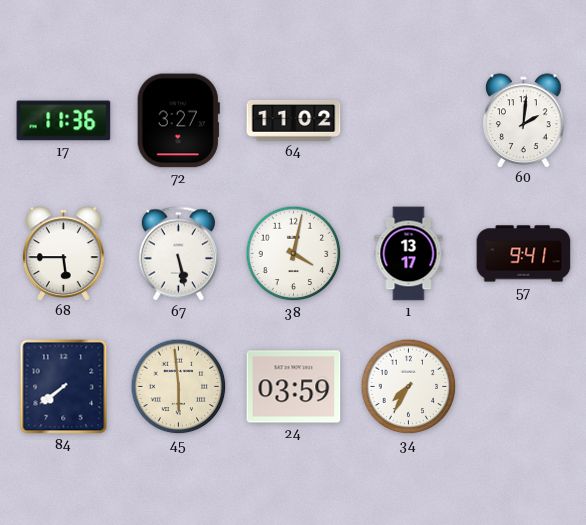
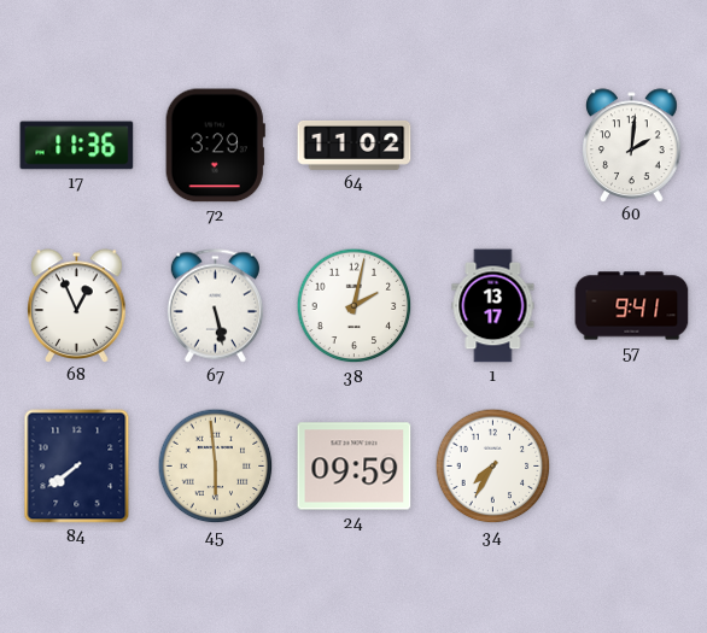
72: 3:27 -> 3:29
68: 5:45 -> 12:56
38: 4:02 -> 2:02
24: 03:59 -> 09:59
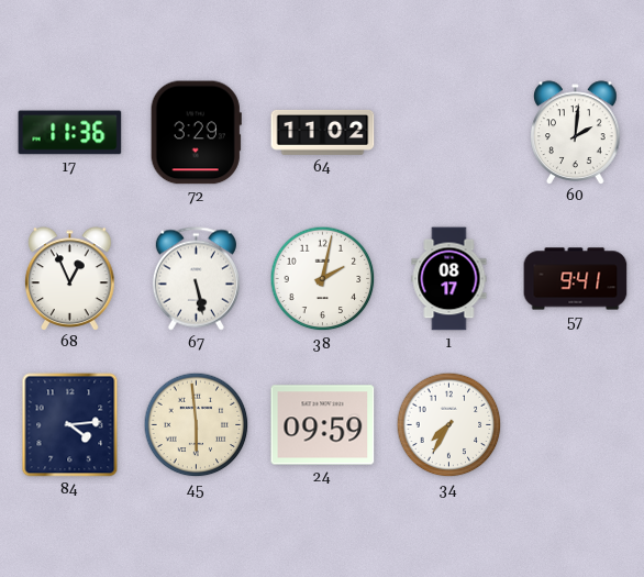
1: 13:17 -> 08:17
84: 7:39 -> 4:14
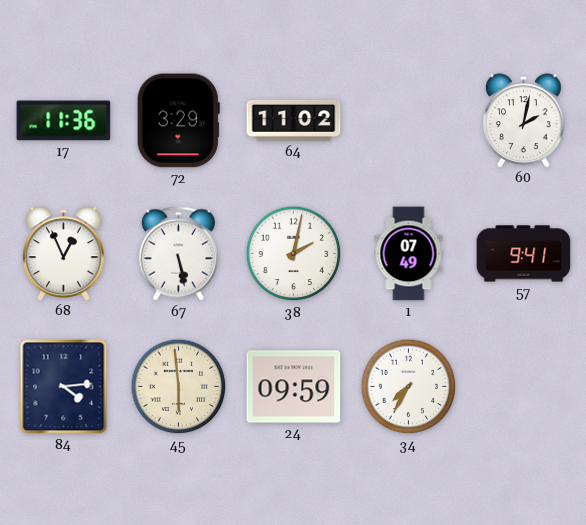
60: 2:01 -> 2:02
1: 08:17 -> 07:49
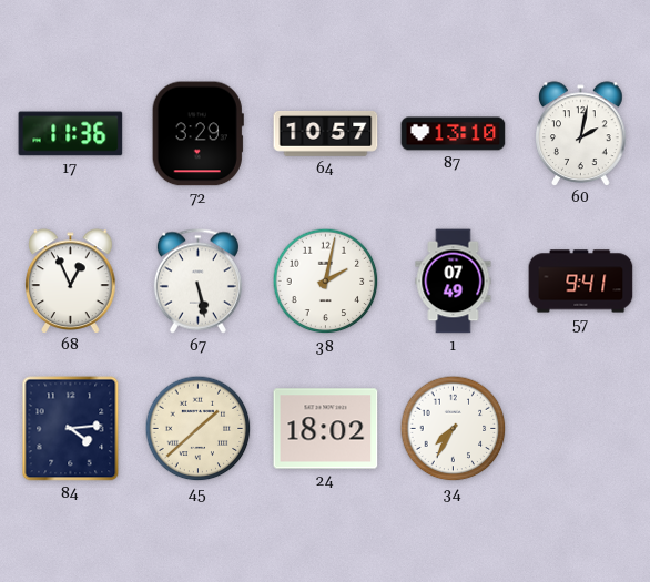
64: 11:02 -> 10:57
87: none -> 13:10
45: 5:59 -> 1:38
24: 09:59 -> 18:02
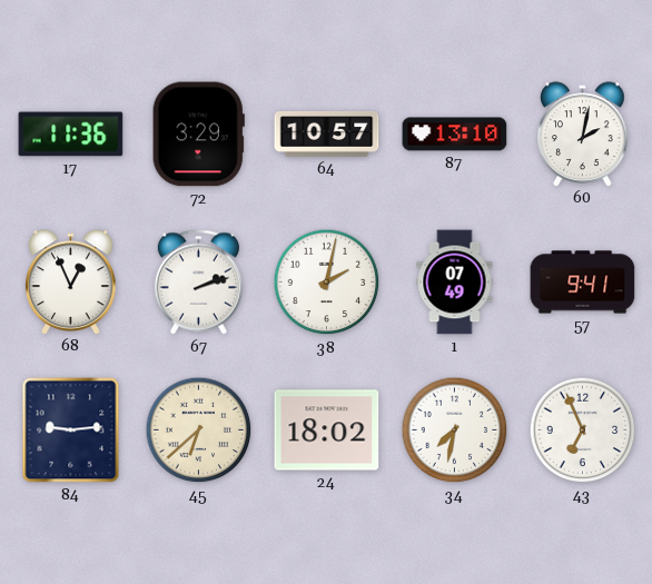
67: 5:28 -> 2:12
84: 4:14 -> 9:14
45: 1:38 -> 6:38
34: 7:35 -> 7:32
43: none -> 6:56
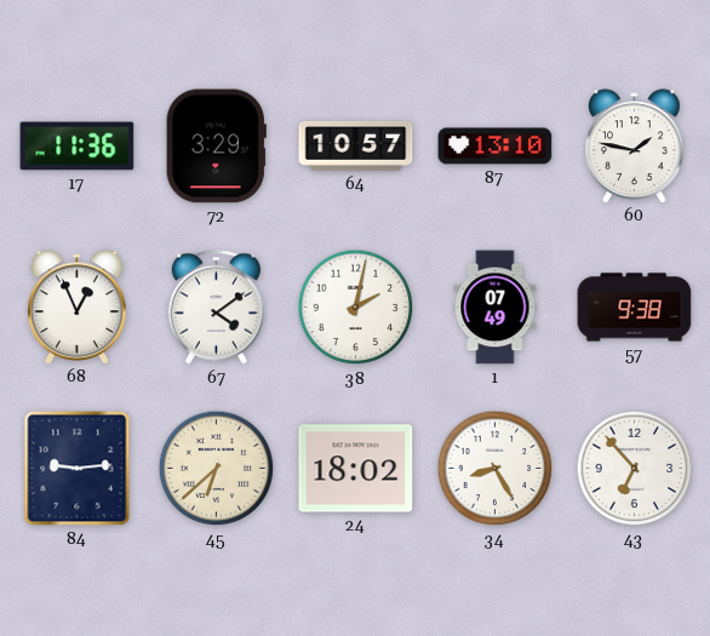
60: 2:02 -> 1:47
67: 2:12 -> 4:09
57: 9:41 -> 9:38
34: 7:32 -> 8:25
43: 6:56 -> 6:53
